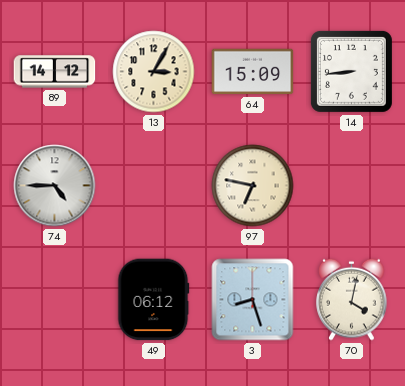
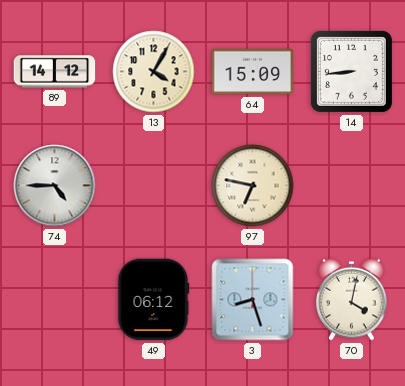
13: 3:05 -> 4:05
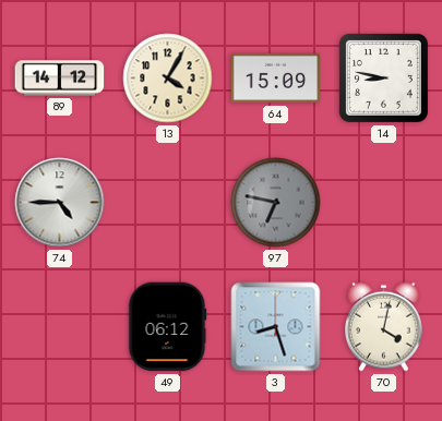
14: 8:44 -> 8:47
97 dial: cream -> grey
